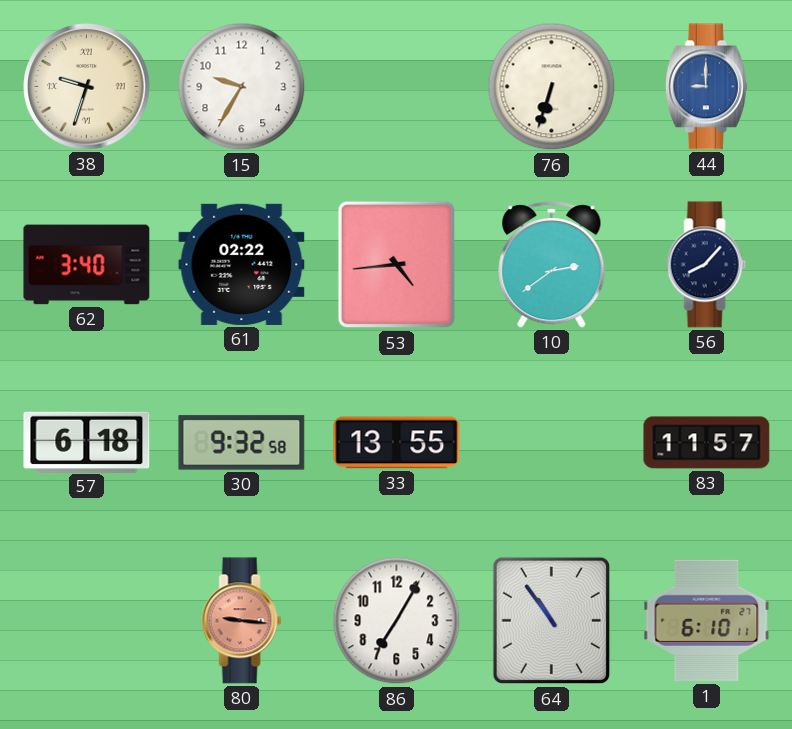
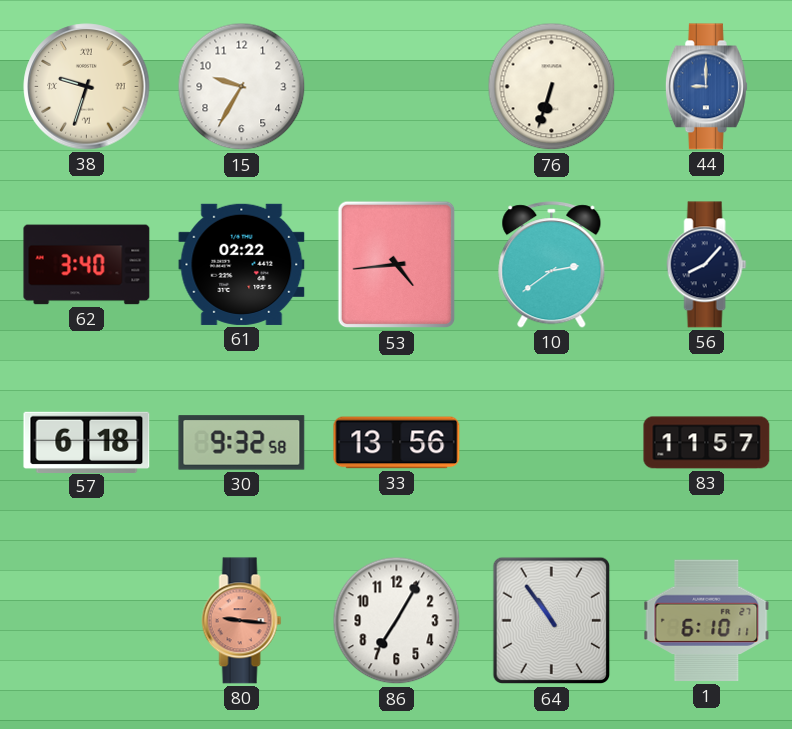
33: 13:55 -> 13:56
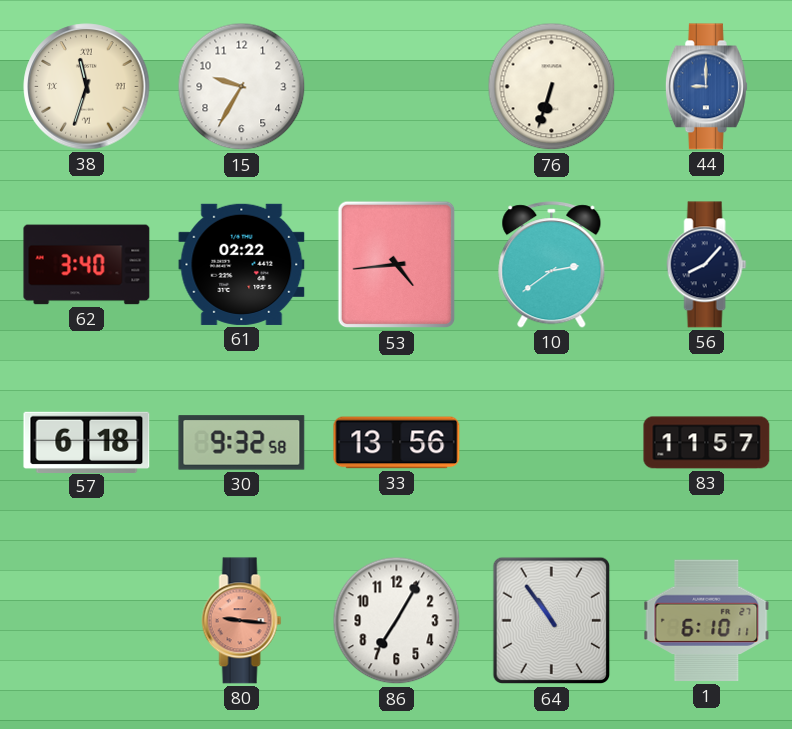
38: 9:33 -> 11:33
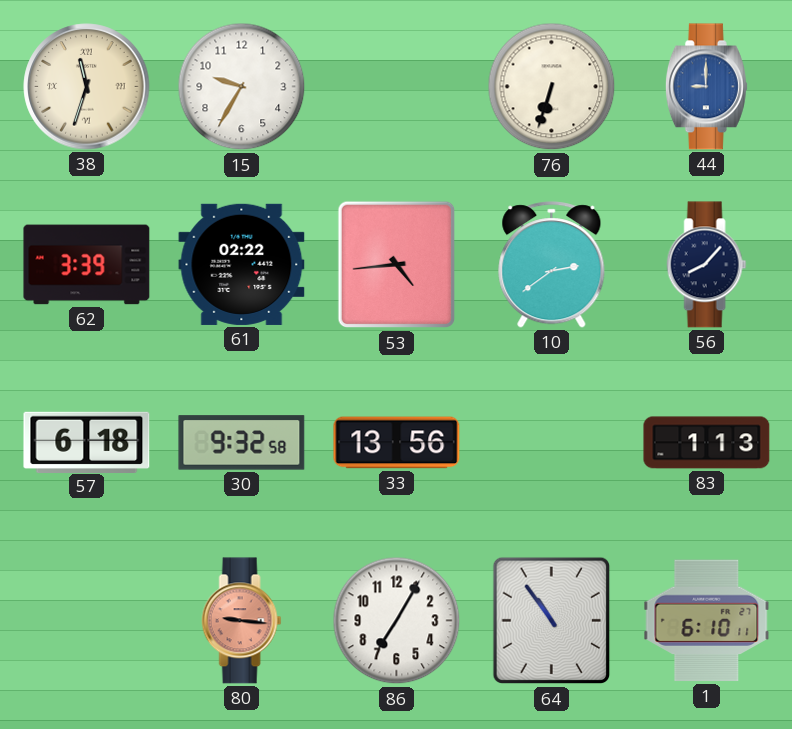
62: 3:40 -> 3:39
83: 11:57 -> 1:13
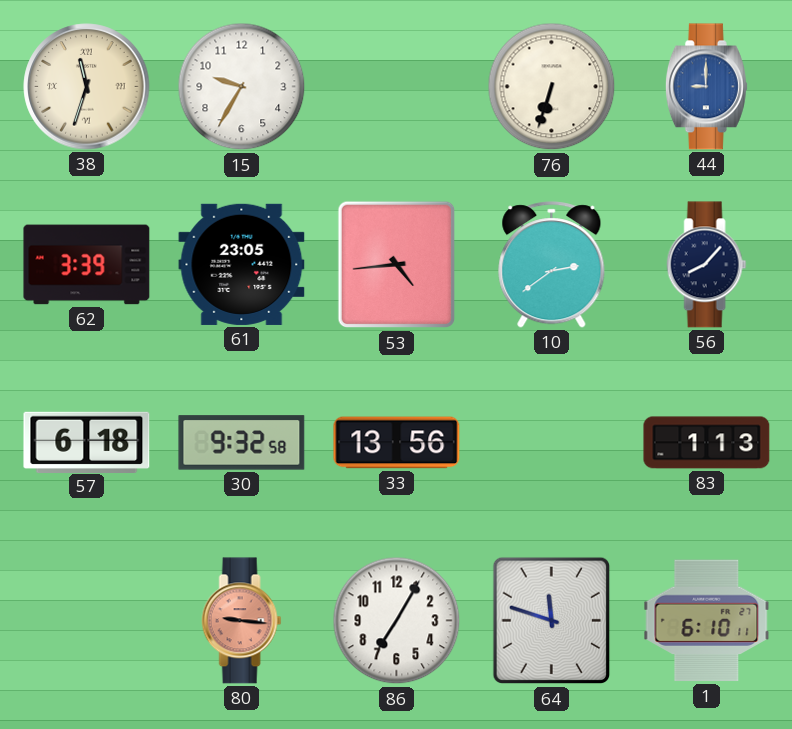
61: 02:22 -> 23:05
64: 10:54 -> 11:48
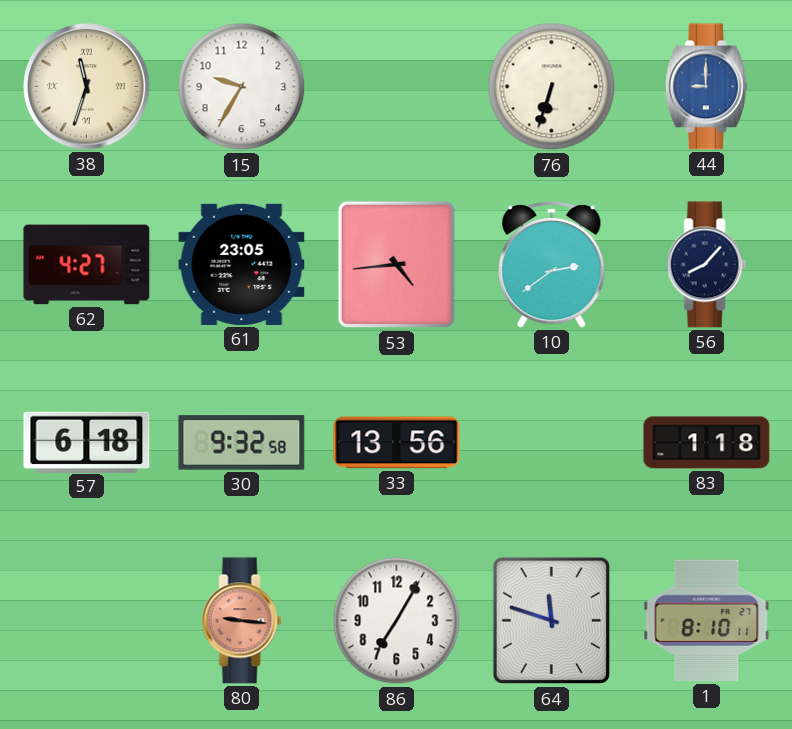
62: 3:39 -> 4:27
83: 1:13 -> 1:18
1: 6:10 -> 8:10
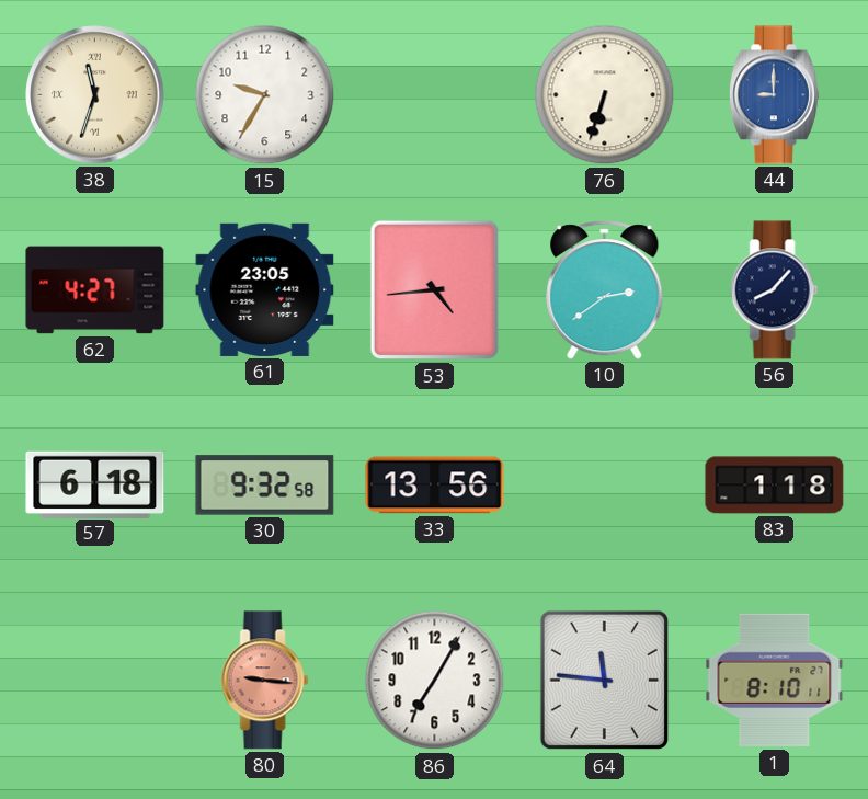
64: 11:48 -> 11:46
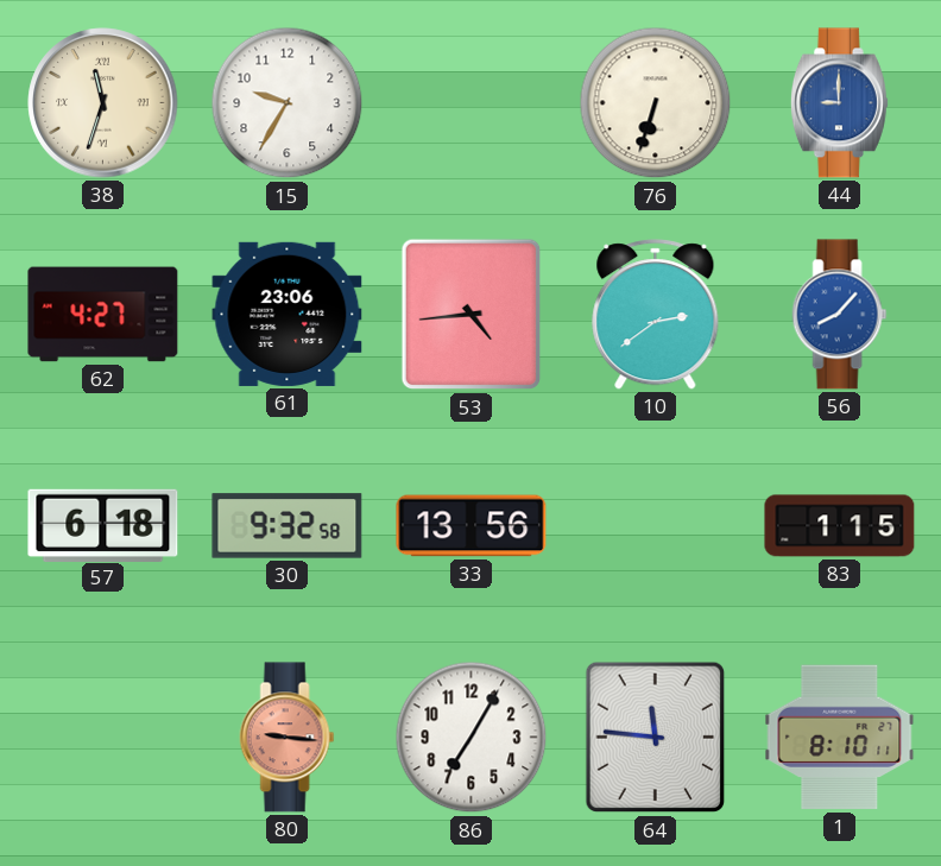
61: 23:05 -> 23:06
56 dial: navy -> blue
83: 1:18 -> 1:15
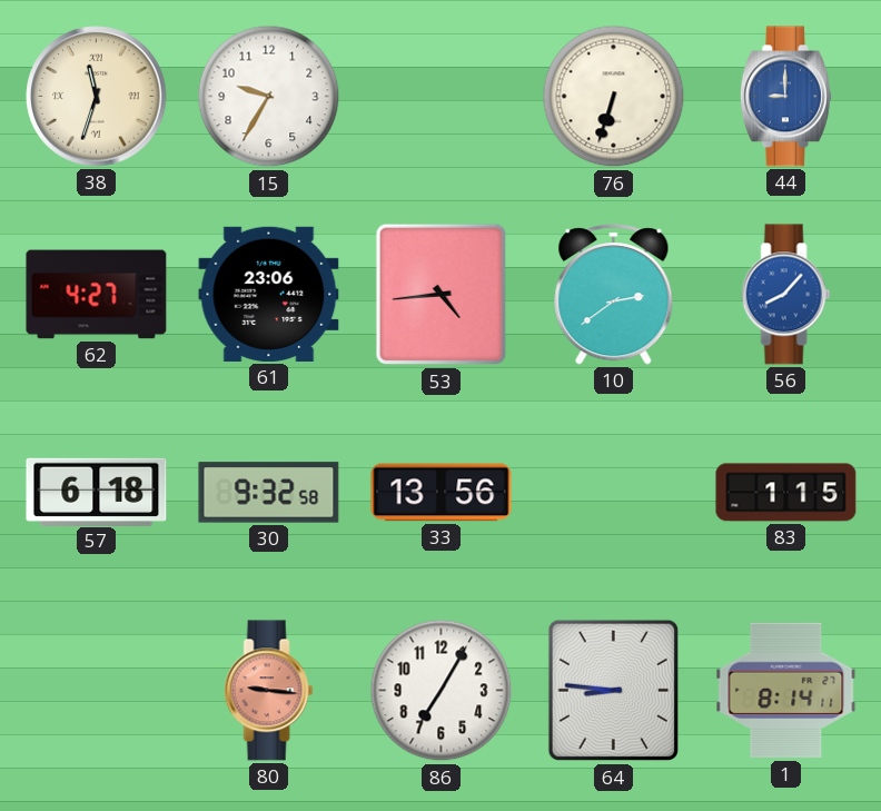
64: 11:46 -> 8:46
1: 8:10 -> 8:14
